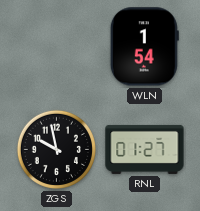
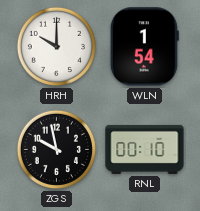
HRH: none -> 10:00
RNL: 01:27 -> 00:10
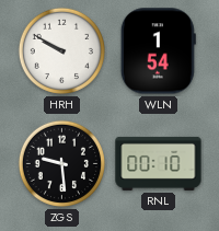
HRH: 10:00 -> 9:50
ZGS: 9:58 -> 9:29
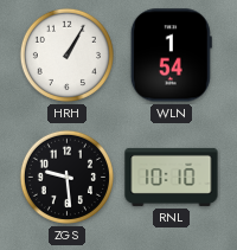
HRH: 9:50 -> 1:05
RNL: 00:10 -> 10:10
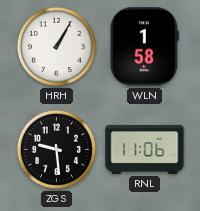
WLN: 1:54 -> 1:58
RNL: 10:10 -> 11:06
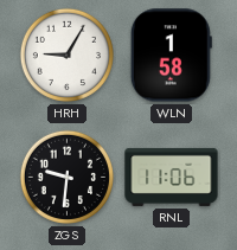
HRH: 1:05 -> 9:05
ZGS: 9:29 -> 9:31
